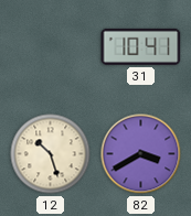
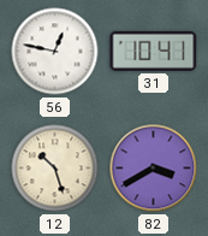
56: none -> 12:47
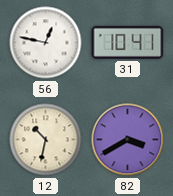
12: 10:27 -> 10:32
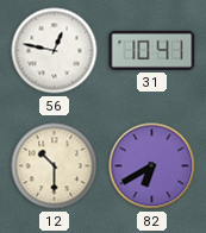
12: 10:32 -> 10:30
82: 3:40 -> 6:40
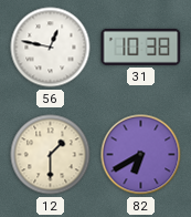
31: 10:41 -> 10:38
12: 10:30 -> 1:30
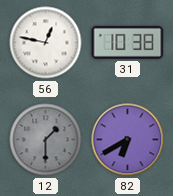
12 dial: cream -> grey
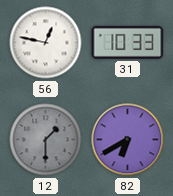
31: 10:38 -> 10:33
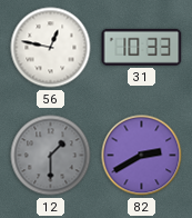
82: 6:40 -> 2:40
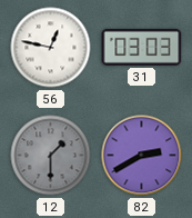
31: 10:33 -> 03:03
